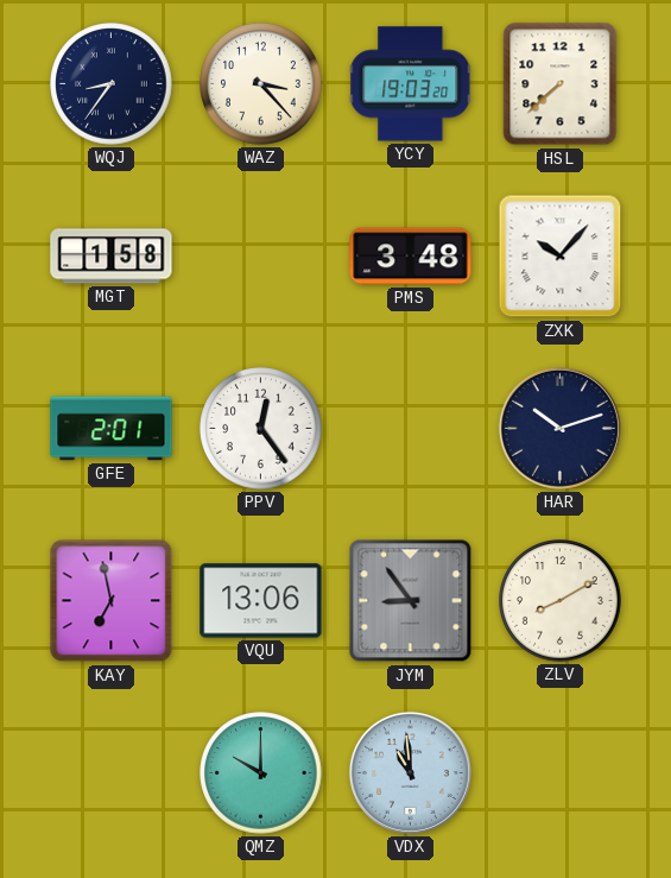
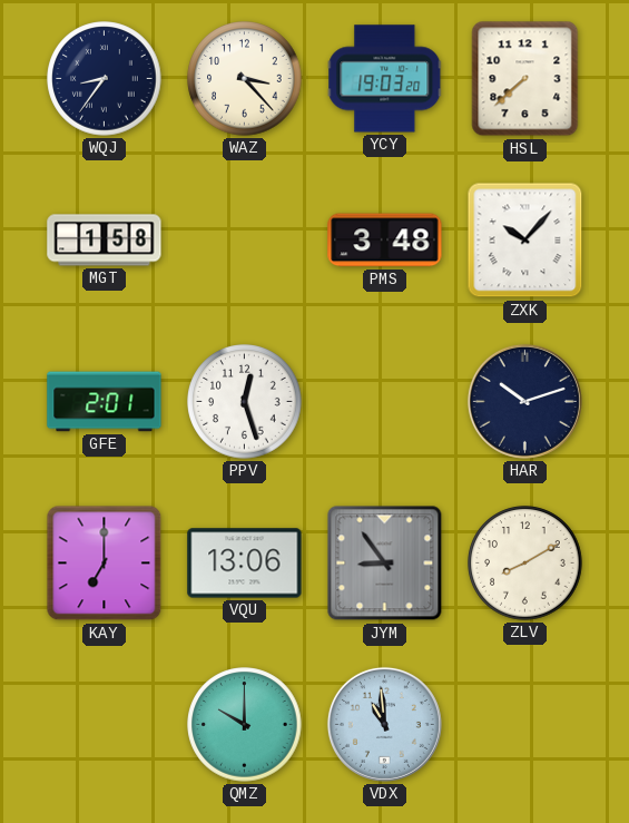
PPV: 12:24 -> 12:27
KAY: 6:58 -> 7:00
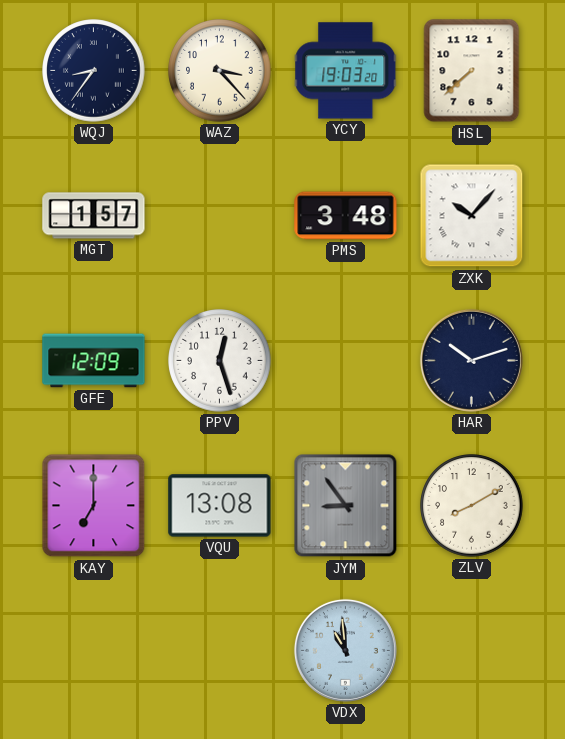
MGT: 1:58 -> 1:57
GFE: 2:01 -> 12:09
VQU: 13:06 -> 13:08
QMZ: 10:00 -> none
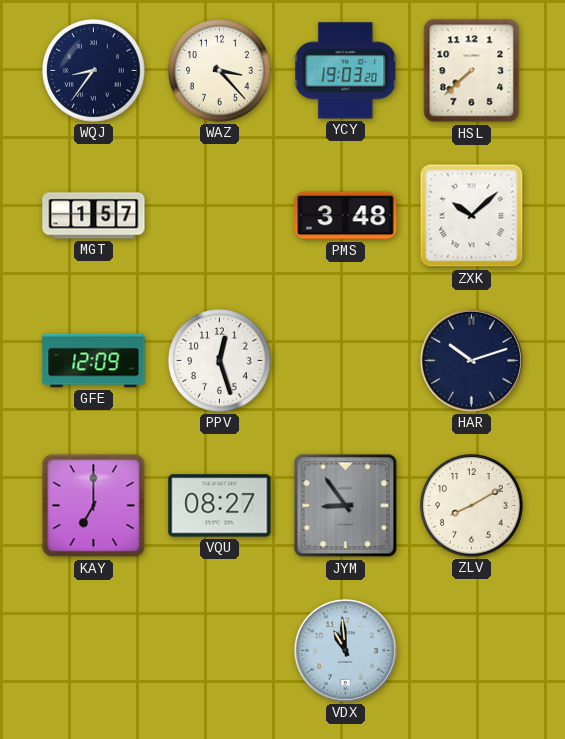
ZXK: 10:07 -> 10:08
VQU: 13:08 -> 08:27
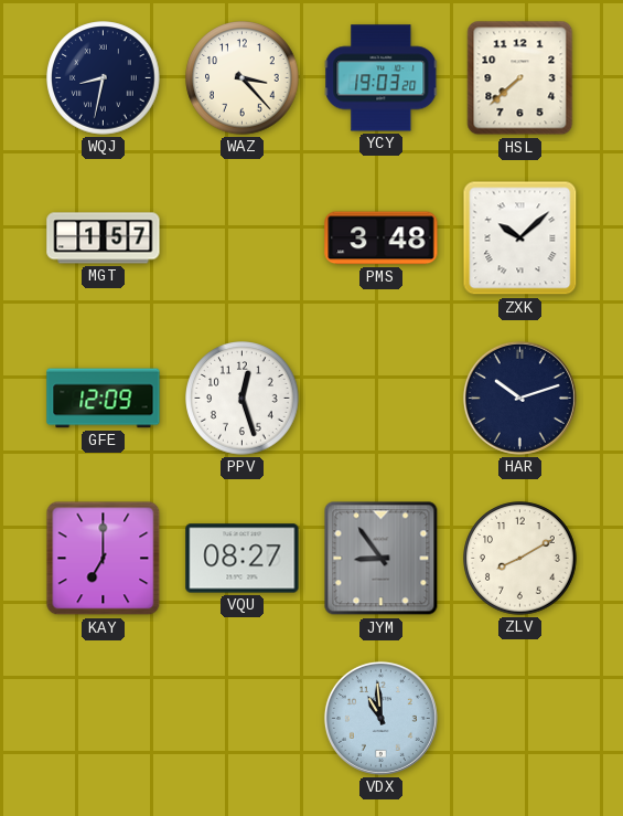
WQJ: 8:36 -> 8:32
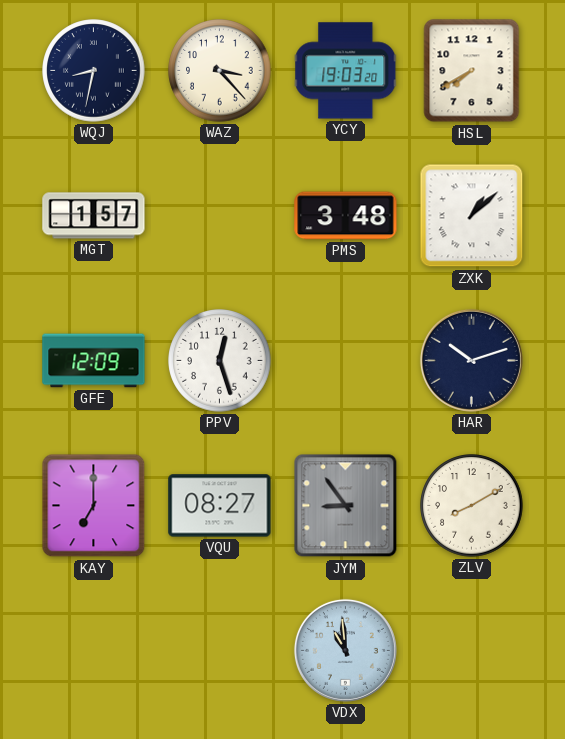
HSL: 7:38 -> 7:40
ZXK: 10:08 -> 1:08
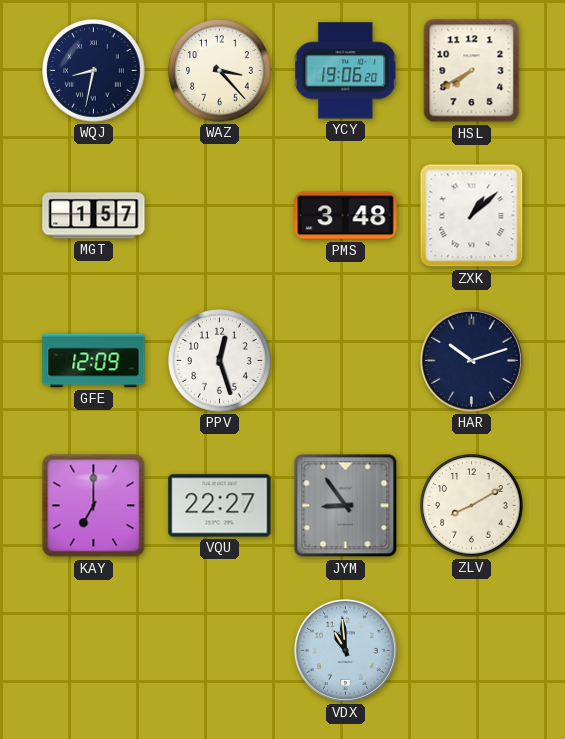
YCY: 19:03 -> 19:06
VQU: 08:27 -> 22:27
